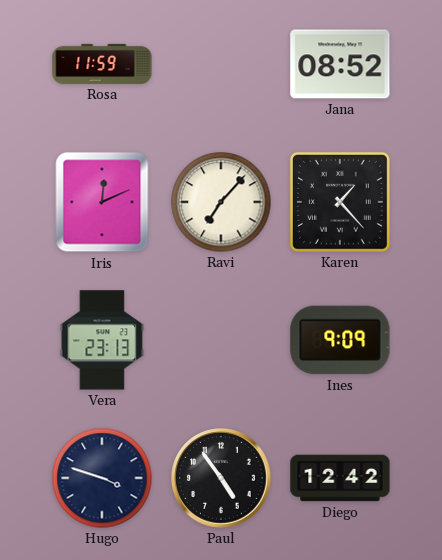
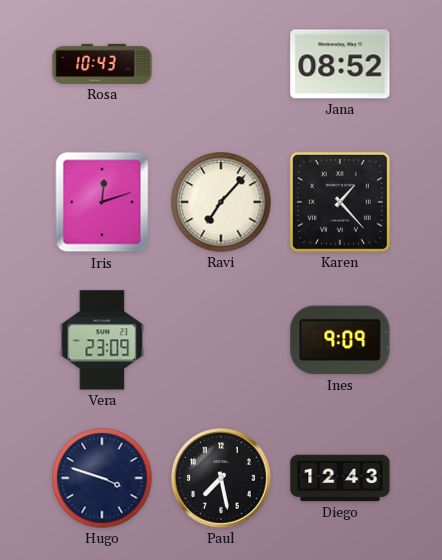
Rosa: 11:59 -> 10:43
Iris: 12:11 -> 12:12
Vera: 23:13 -> 23:09
Paul: 4:54 -> 7:28
Diego: 12:42 -> 12:43
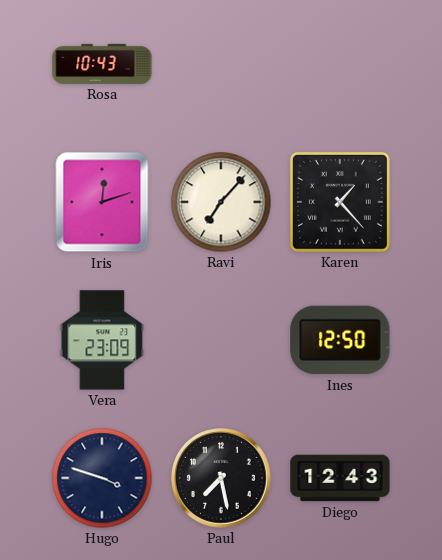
Jana: 08:52 -> none
Ines: 9:09 -> 12:50
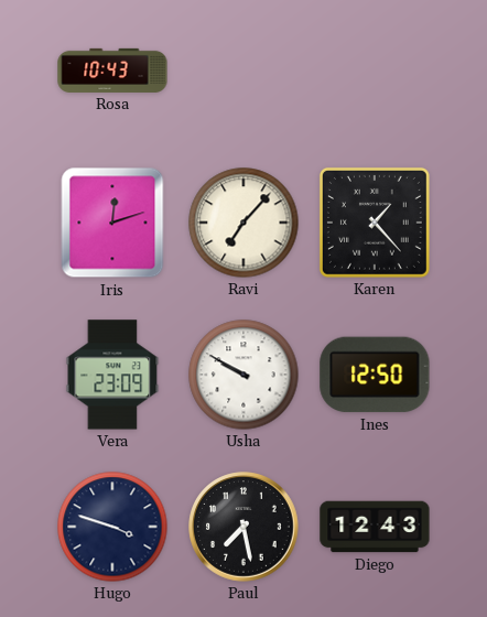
Usha: none -> 9:50
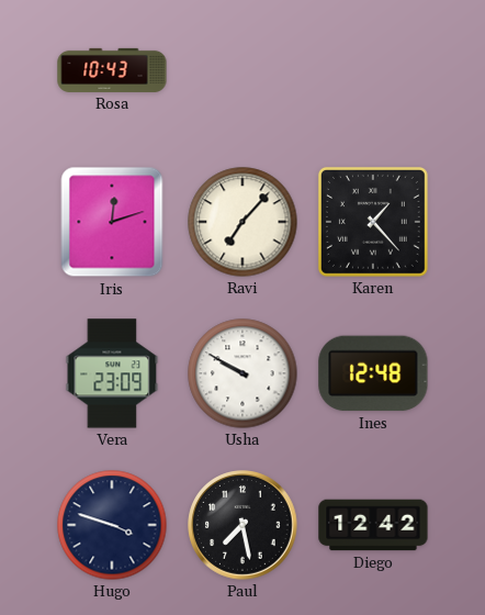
Ines: 12:50 -> 12:48
Diego: 12:43 -> 12:42
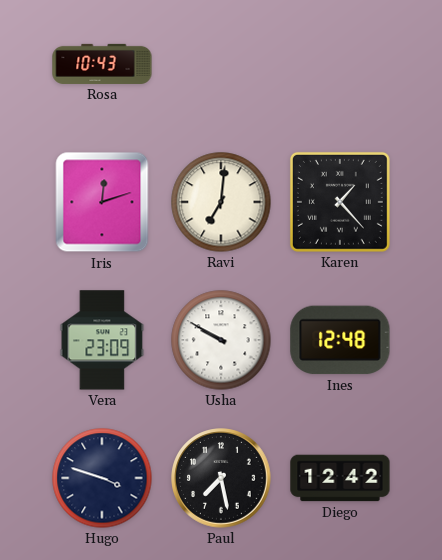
Ravi: 7:07 -> 7:01
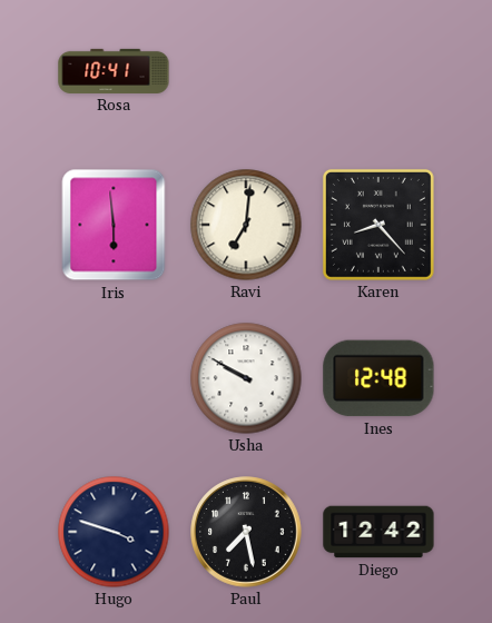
Rosa: 10:43 -> 10:41
Iris: 12:12 -> 5:59
Karen: 1:23 -> 8:23
Vera: 23:09 -> none
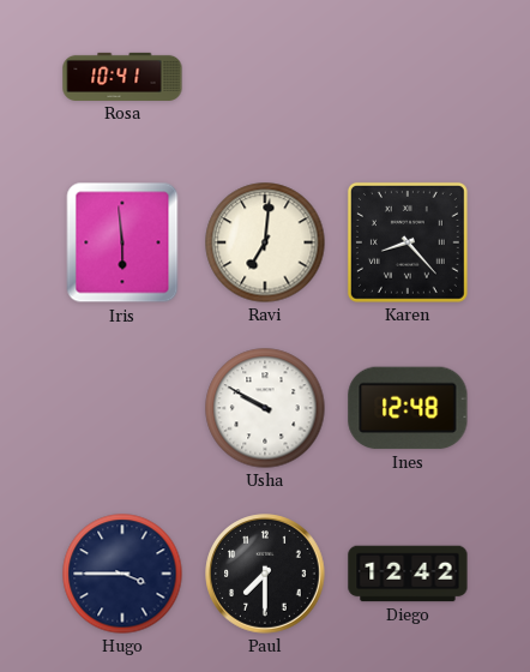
Hugo: 3:48 -> 3:45
Paul: 7:28 -> 7:30
